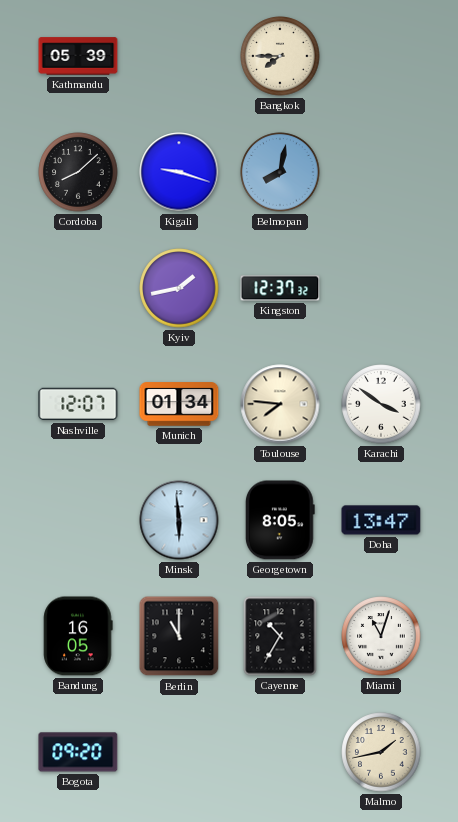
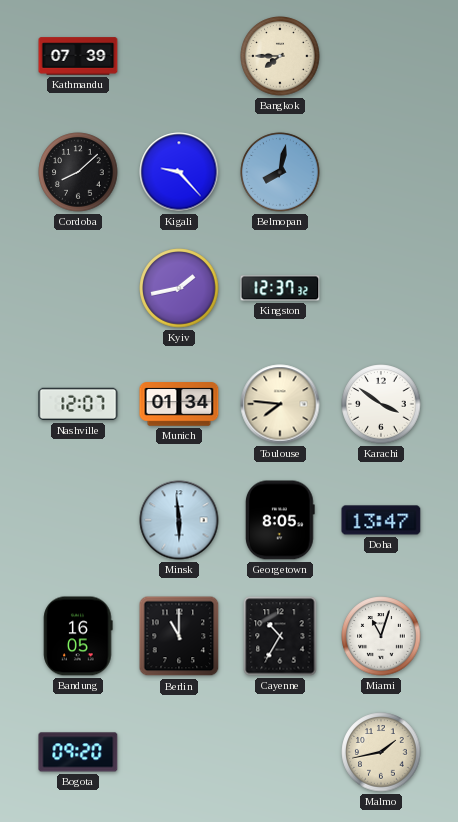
Kathmandu: 05:39 -> 07:39
Kigali: 9:18 -> 9:23
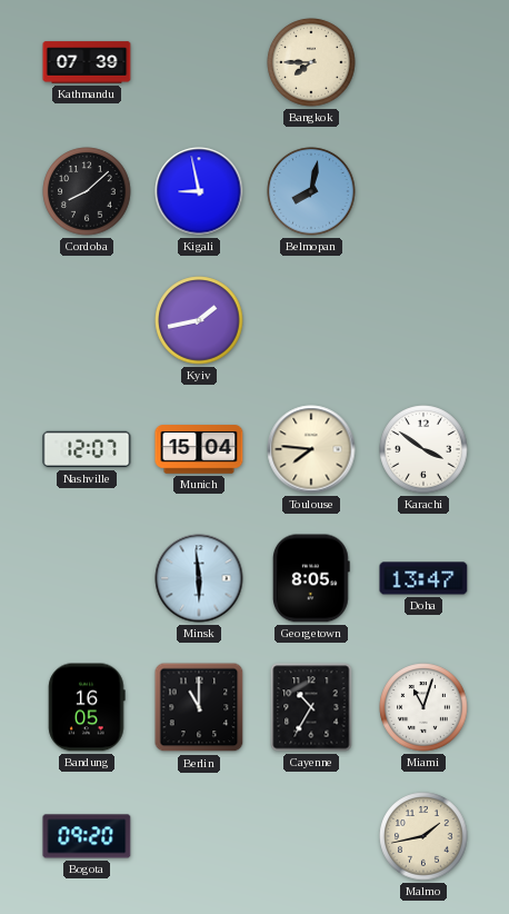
Kigali: 9:23 -> 8:58
Kingston: 12:37 -> none
Munich: 01:34 -> 15:04
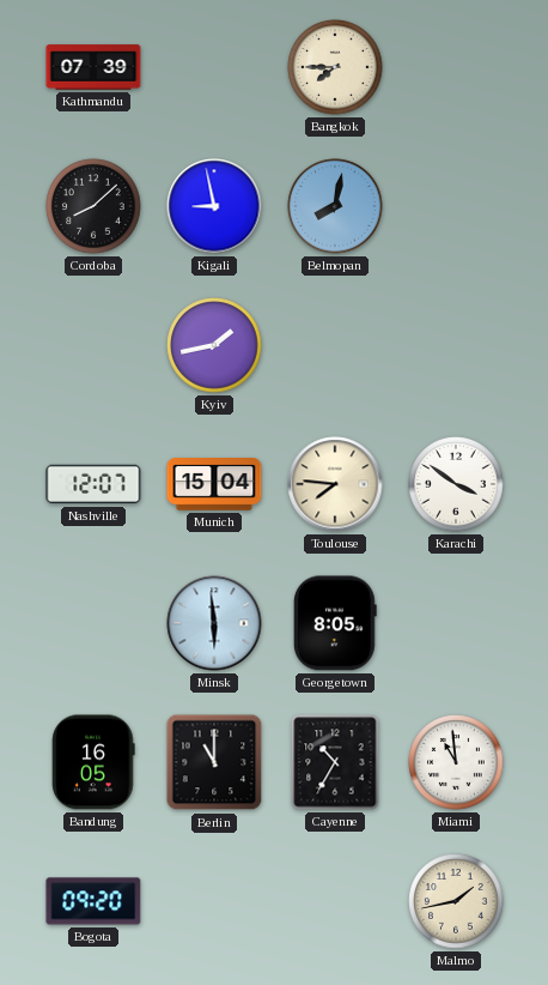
Doha: 13:47 -> none
Miami: 11:03 -> 10:59
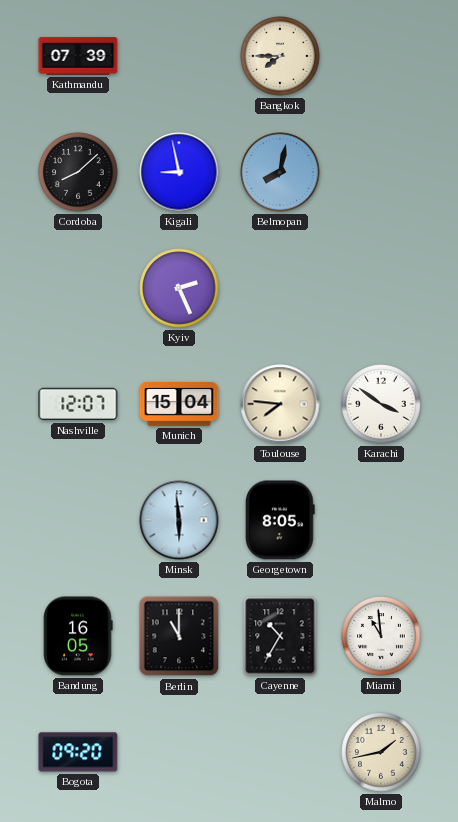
Kyiv: 1:43 -> 2:26
